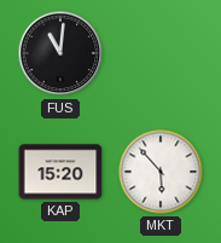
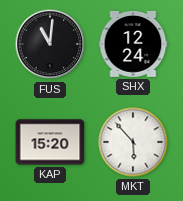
SHX: none -> 12:24
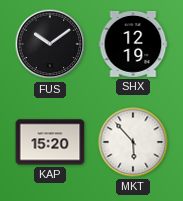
FUS: 11:01 -> 10:09
SHX: 12:24 -> 12:19
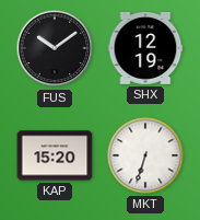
MKT: 5:53 -> 6:33
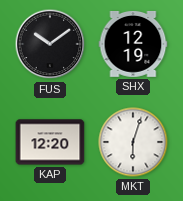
KAP: 15:20 -> 12:20
MKT: 6:33 -> 6:03
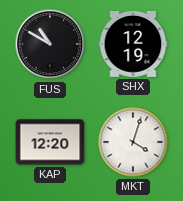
FUS: 10:09 -> 10:50
MKT: 6:03 -> 4:03
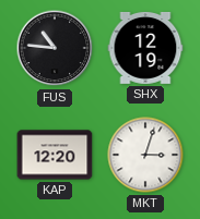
FUS: 10:50 -> 10:46
MKT: 4:03 -> 3:03
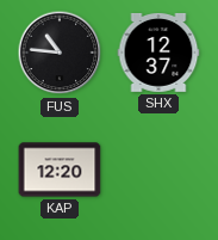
SHX: 12:19 -> 12:37
MKT: 3:03 -> none
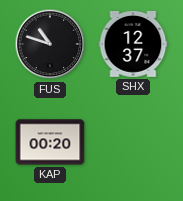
FUS: 10:46 -> 10:48
KAP: 12:20 -> 00:20
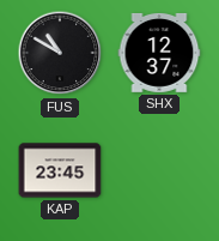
FUS: 10:48 -> 10:50
KAP: 00:20 -> 23:45
